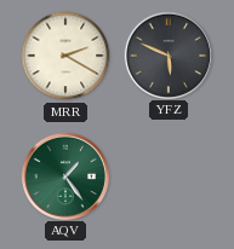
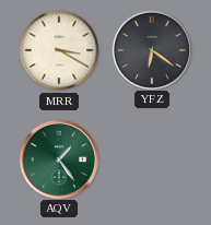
MRR: 2:20 -> 3:20
YFZ: 5:49 -> 6:21
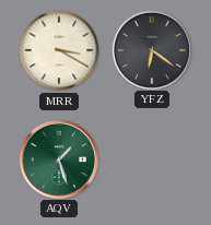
AQV: 1:24 -> 1:27
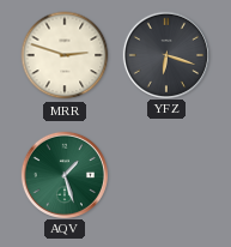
MRR: 3:20 -> 2:48
YFZ: 6:21 -> 6:18
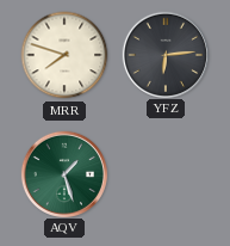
MRR: 2:48 -> 7:48
YFZ: 6:18 -> 6:14
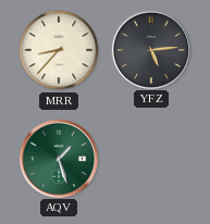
MRR: 7:48 -> 8:37
YFZ: 6:14 -> 5:14
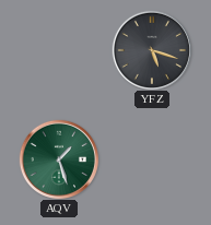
MRR: 8:37 -> none
YFZ: 5:14 -> 5:18
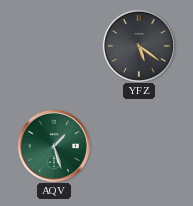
YFZ: 5:18 -> 5:21
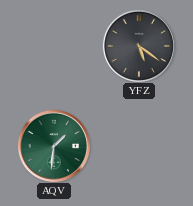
AQV: 1:27 -> 1:31
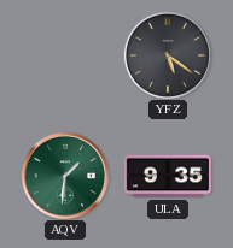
ULA: none -> 9:35
